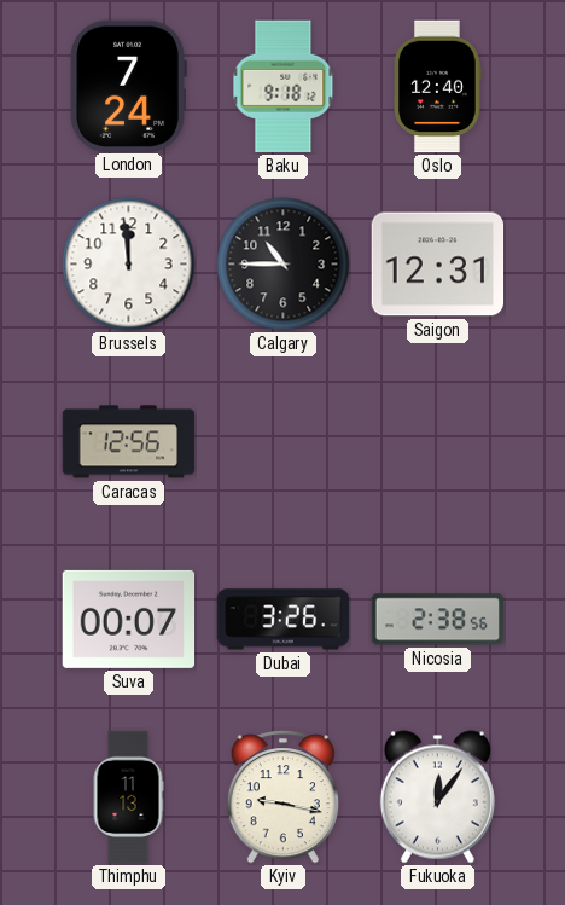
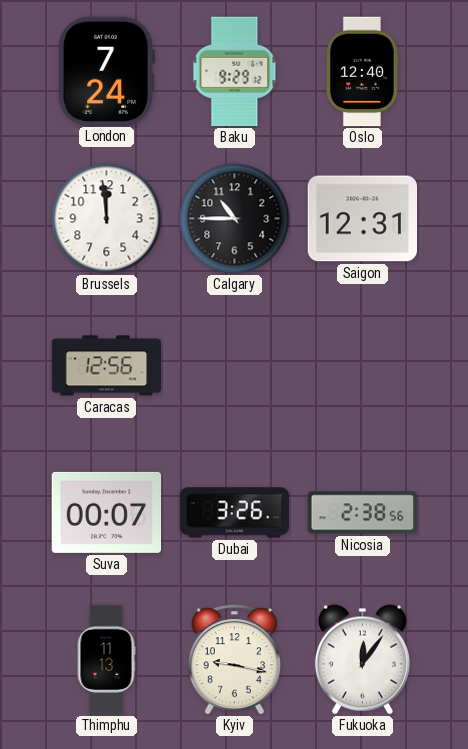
Baku: 9:18 -> 9:29
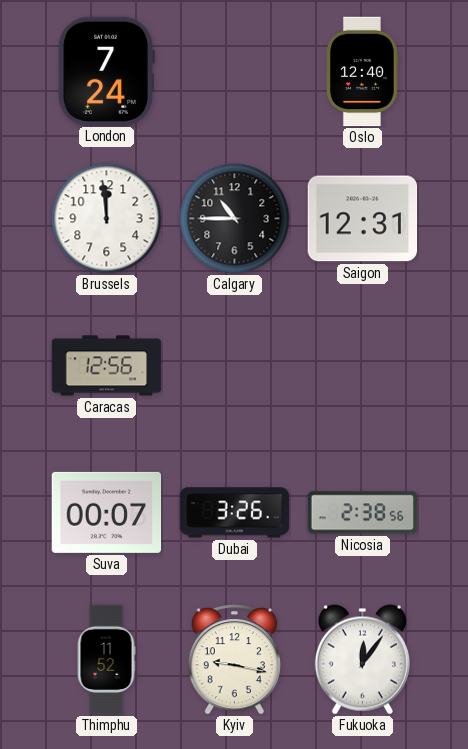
Baku: 9:29 -> none
Thimphu: 11:13 -> 11:52
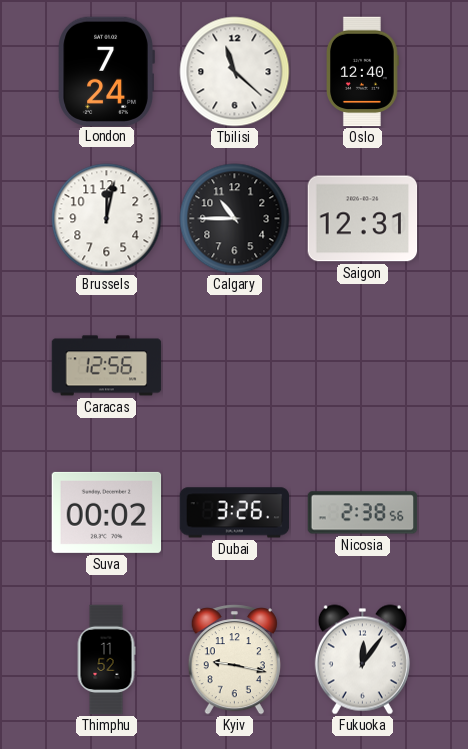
Tbilisi: none -> 11:22
Brussels: 11:59 -> 12:02
Suva: 00:07 -> 00:02
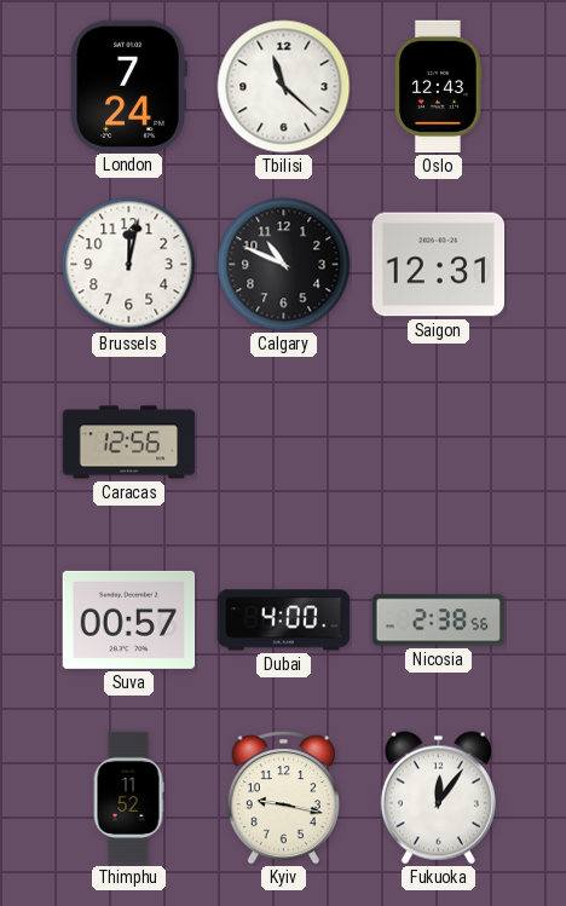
Oslo: 12:40 -> 12:43
Calgary: 10:45 -> 10:49
Suva: 00:02 -> 00:57
Dubai: 3:26 -> 4:00
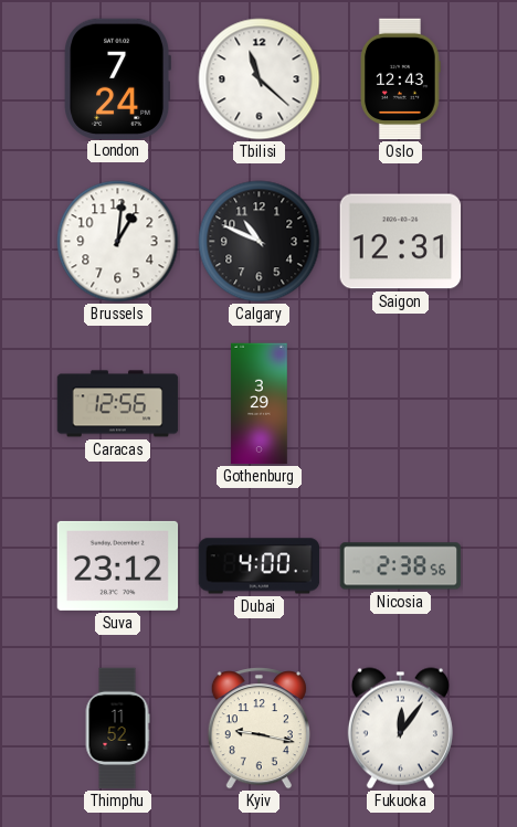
Brussels: 12:02 -> 1:01
Gothenburg: none -> 3:29
Suva: 00:57 -> 23:12
